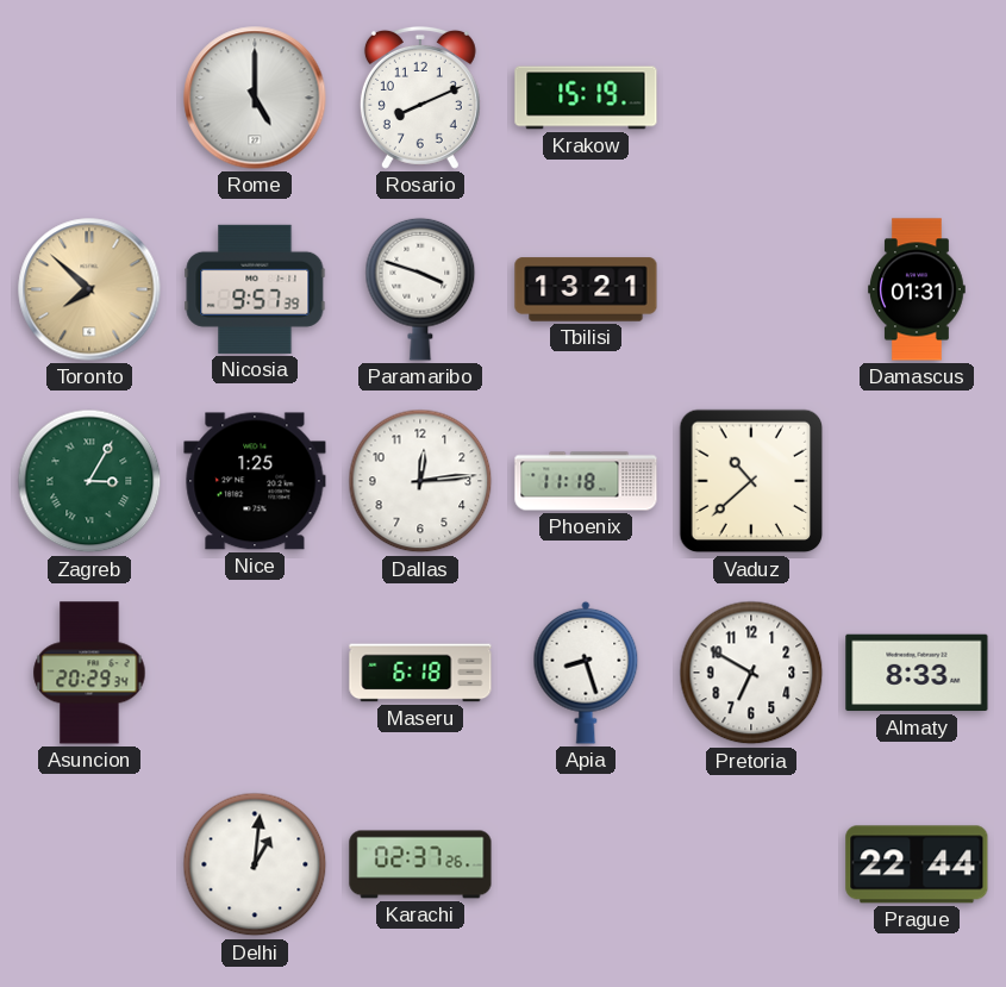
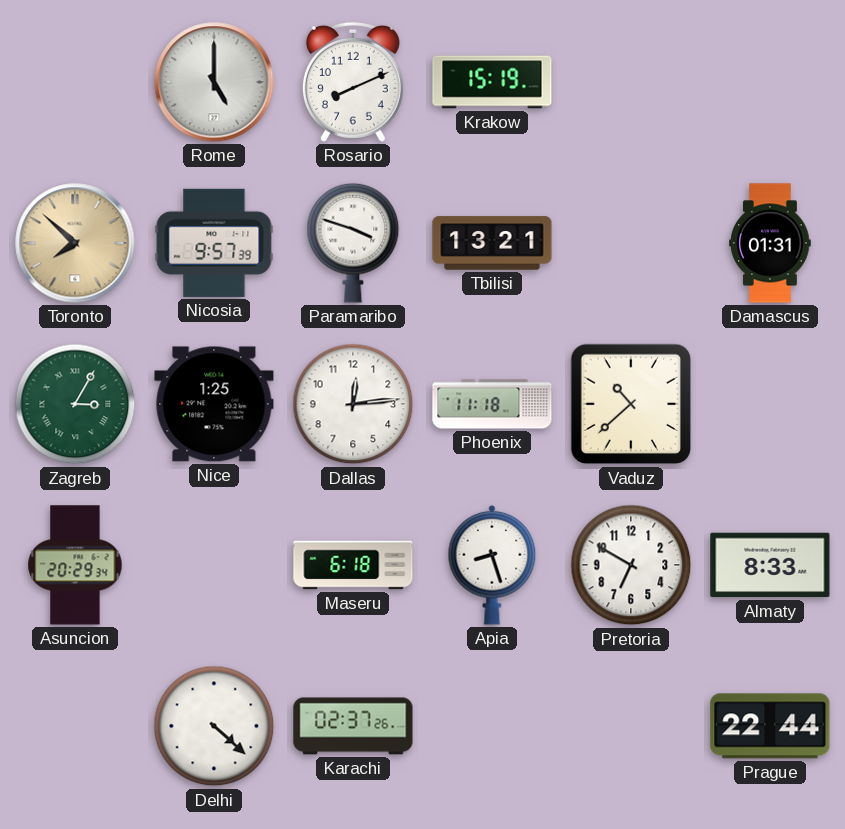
Delhi: 1:01 -> 4:22
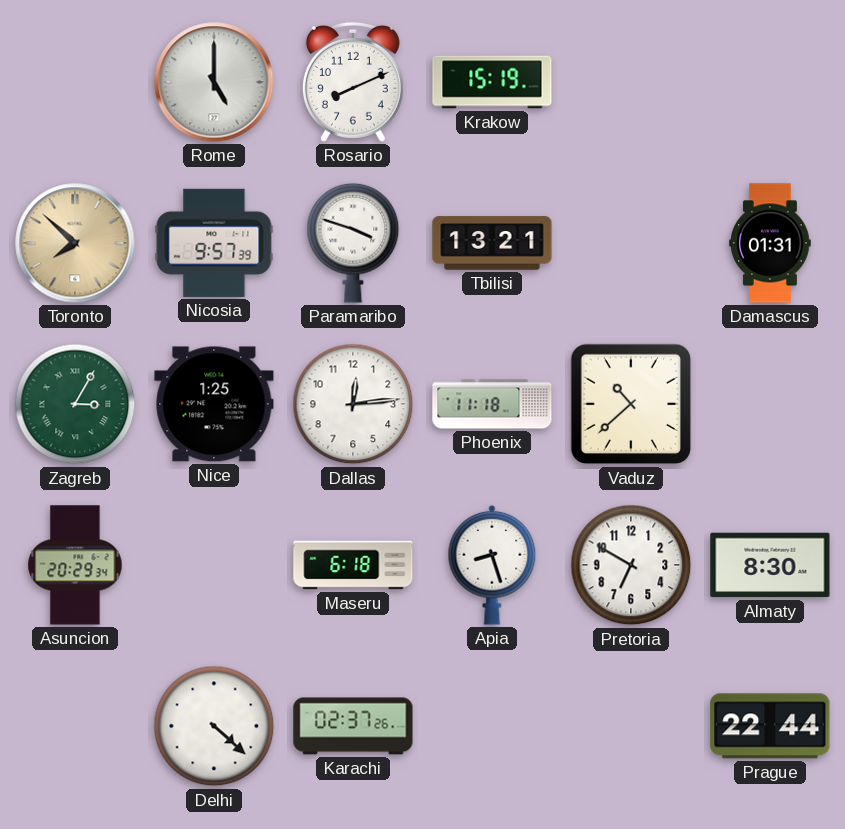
Almaty: 8:33 -> 8:30
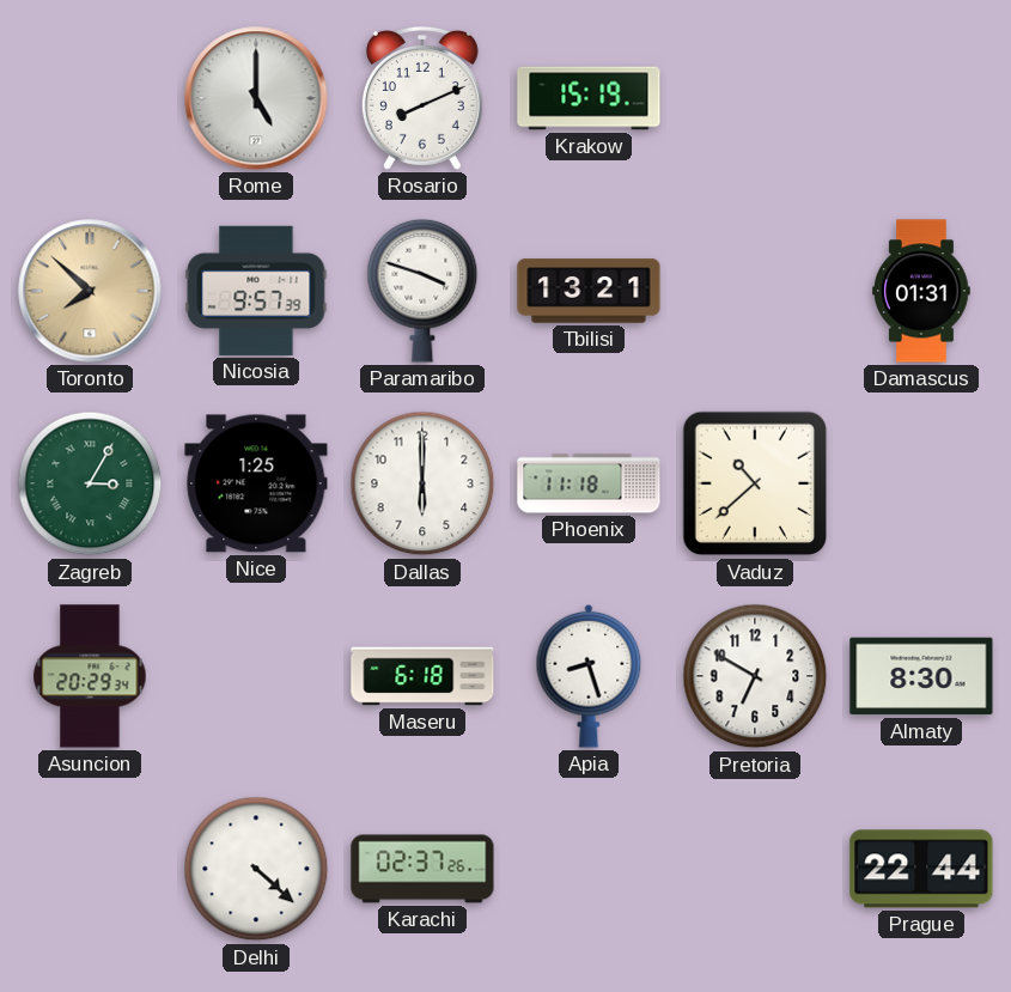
Dallas: 12:14 -> 6:00
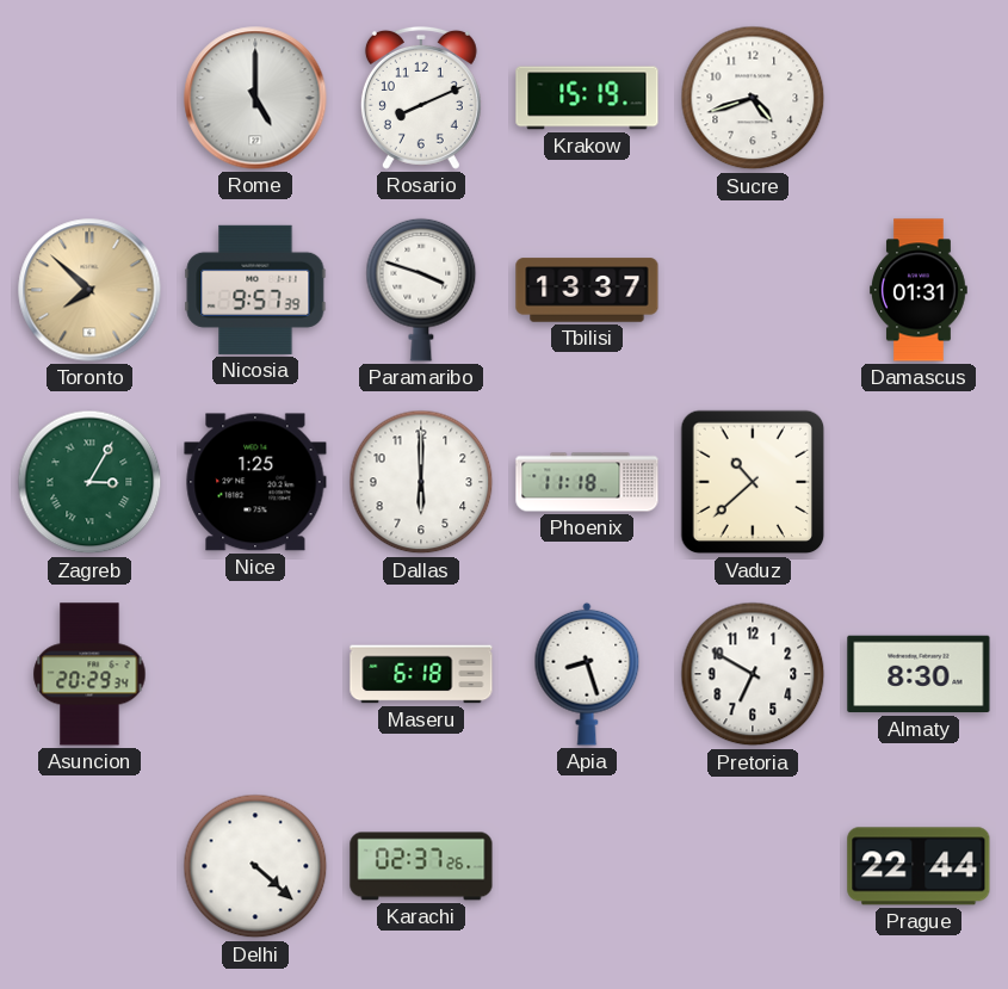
Sucre: none -> 4:42
Tbilisi: 13:21 -> 13:37
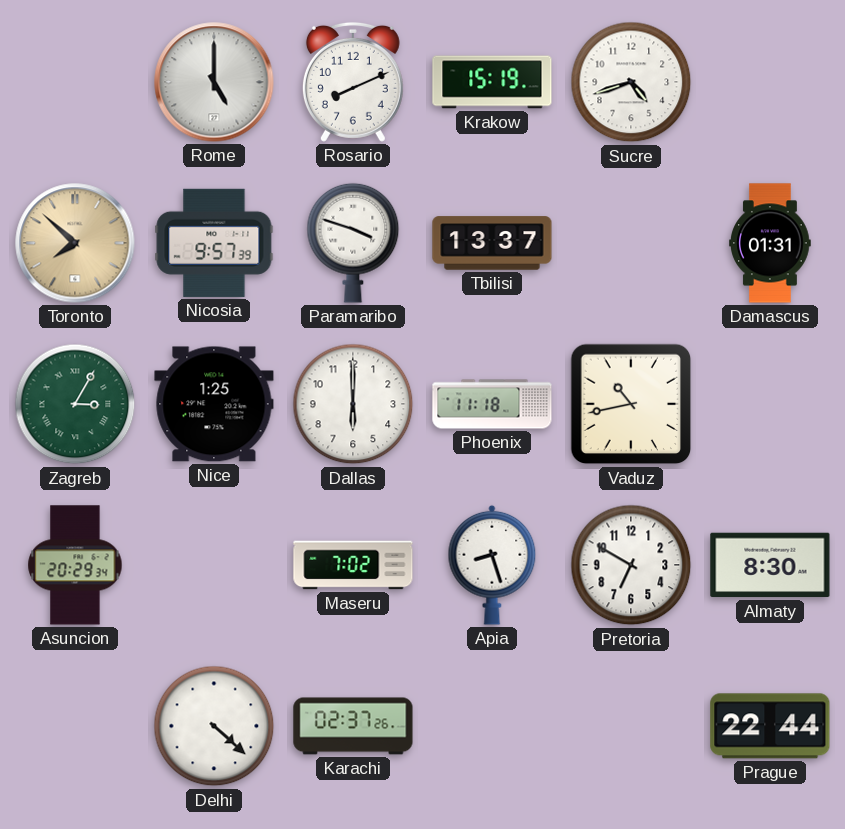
Vaduz: 10:38 -> 10:43
Maseru: 6:18 -> 7:02
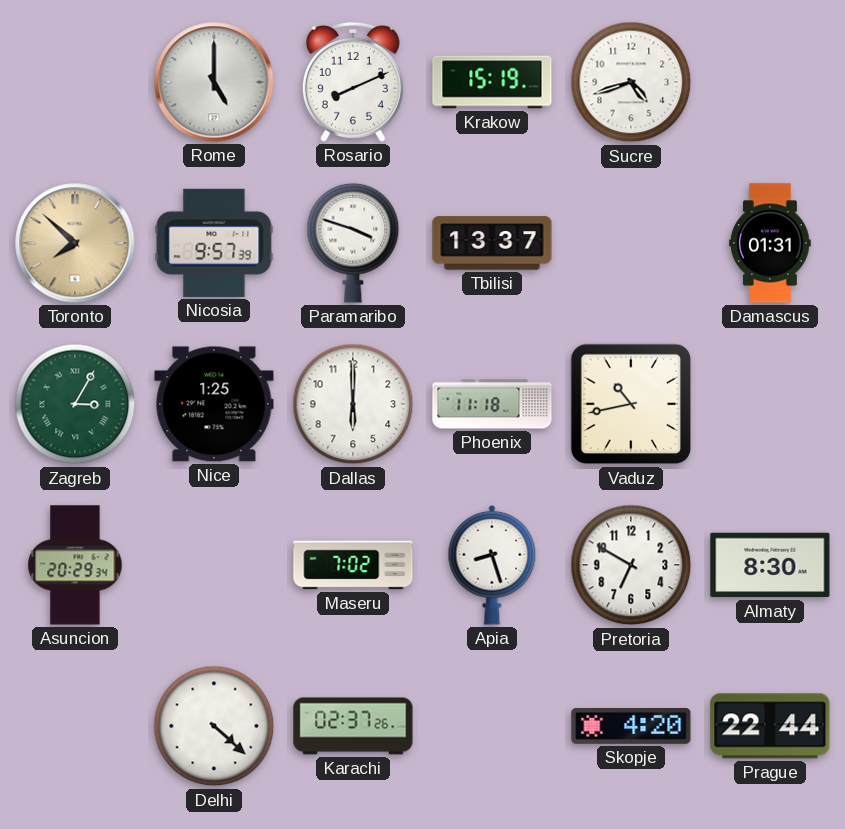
Skopje: none -> 4:20
